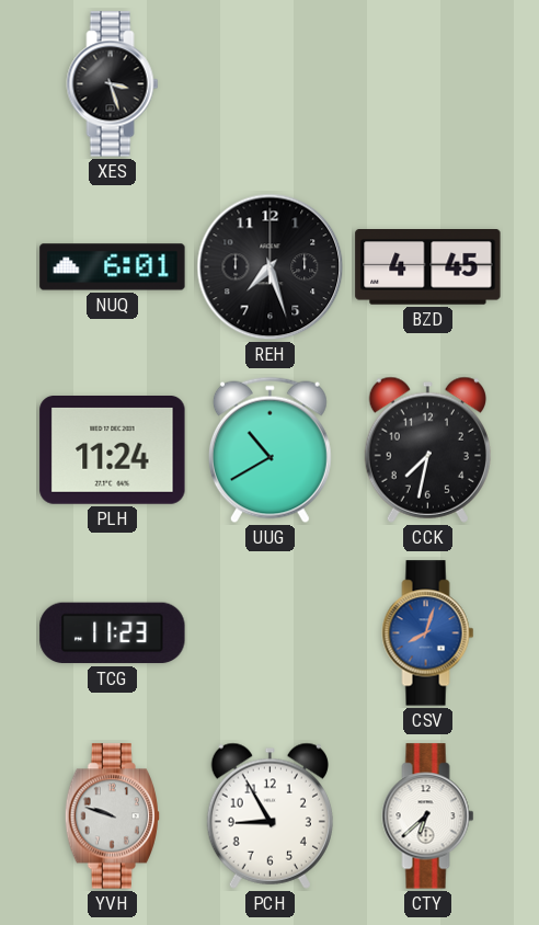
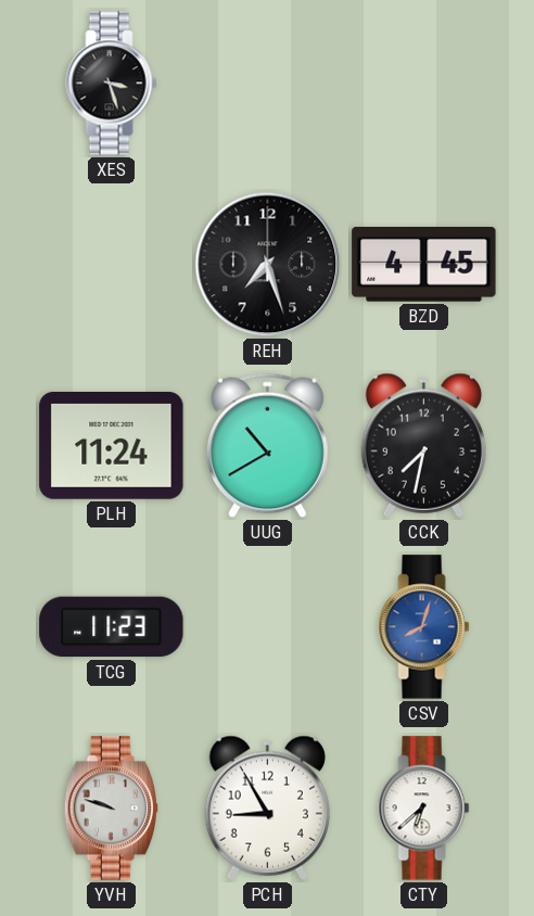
NUQ: 6:01 -> none
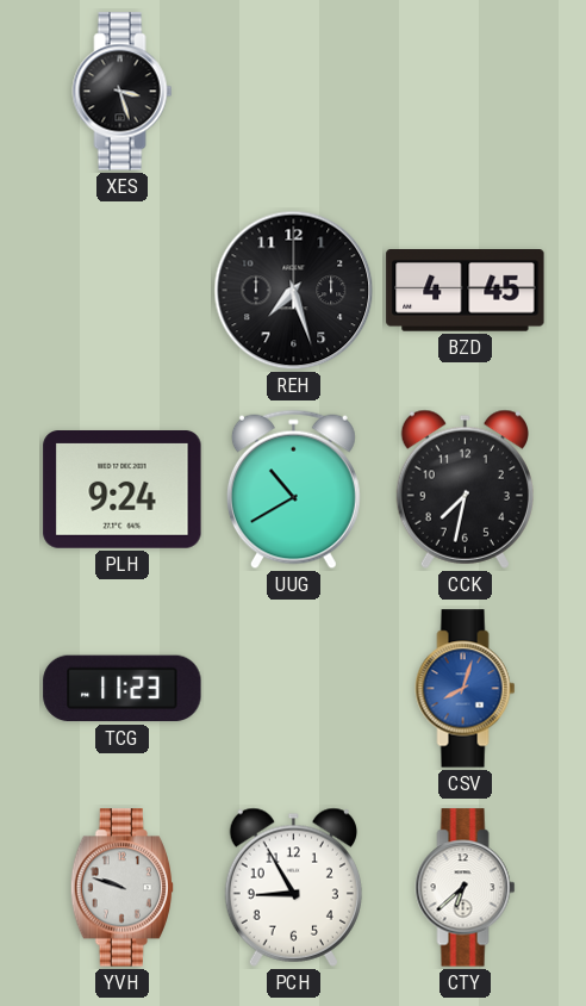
PLH: 11:24 -> 9:24
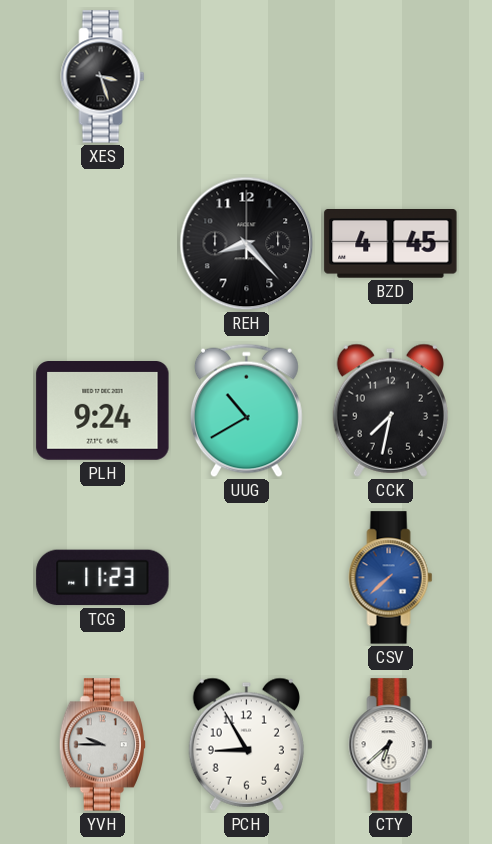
REH: 7:27 -> 8:23
CSV: 8:03 -> 7:38
YVH: 9:48 -> 9:45
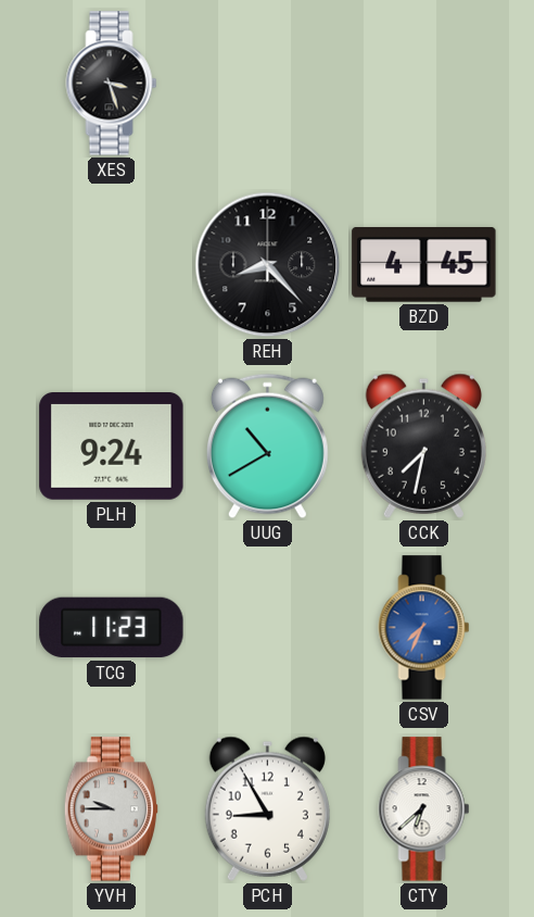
CSV: 7:38 -> 7:34
